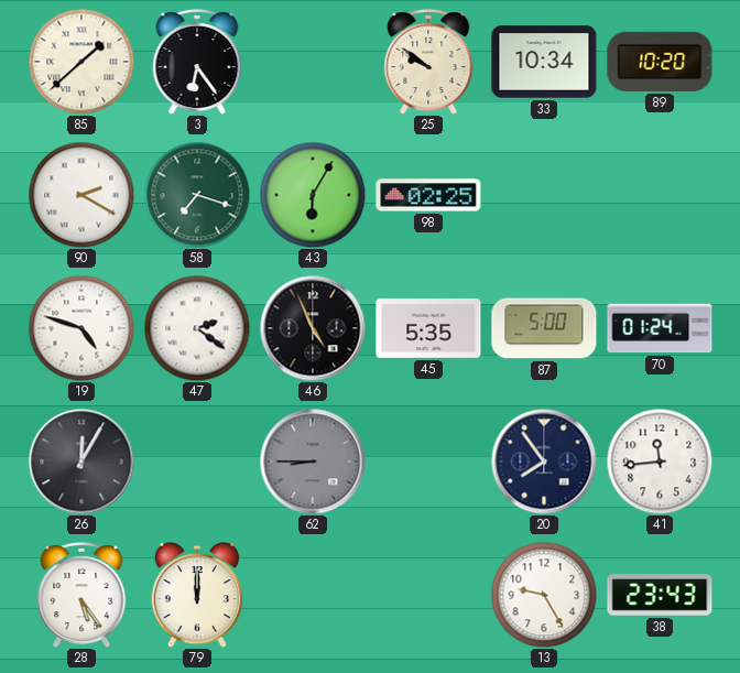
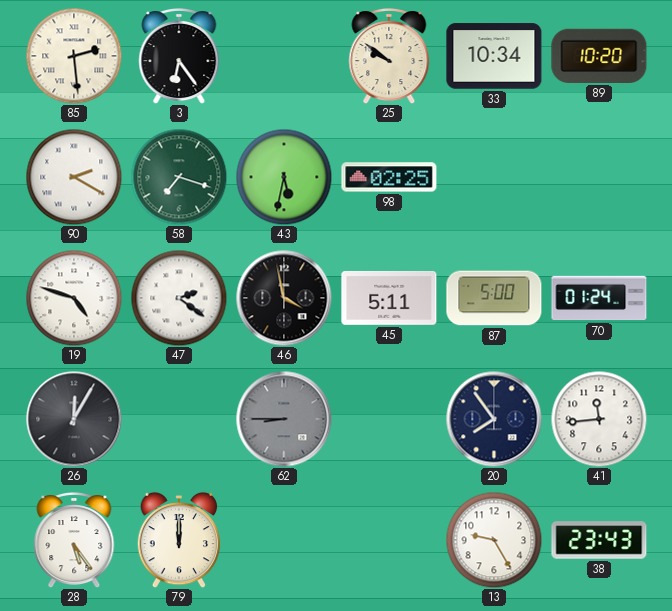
85: 1:38 -> 2:29
43: 6:05 -> 5:32
46: 4:56 -> 3:58
45: 5:35 -> 5:11
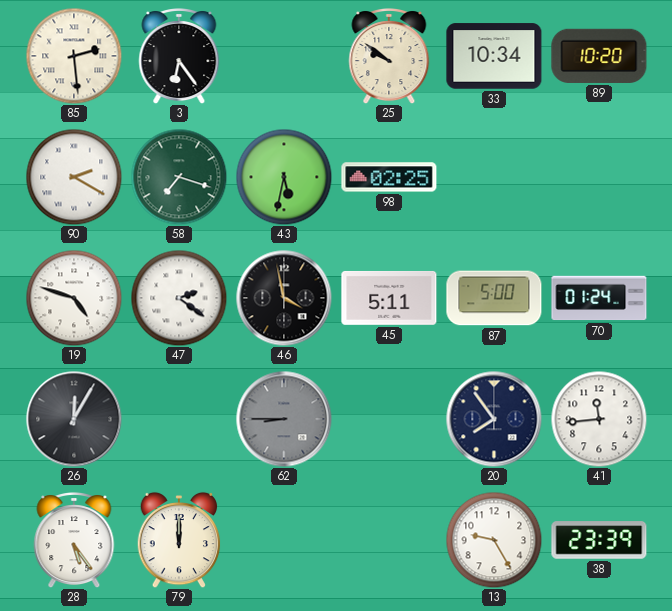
38: 23:43 -> 23:39
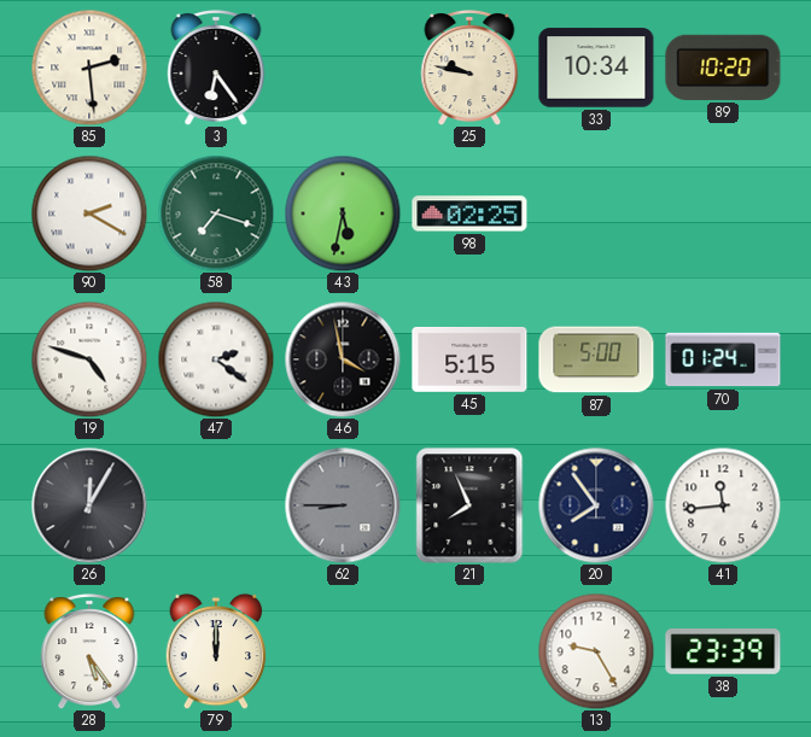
25: 9:51 -> 9:47
45: 5:11 -> 5:15
21: none -> 7:56
